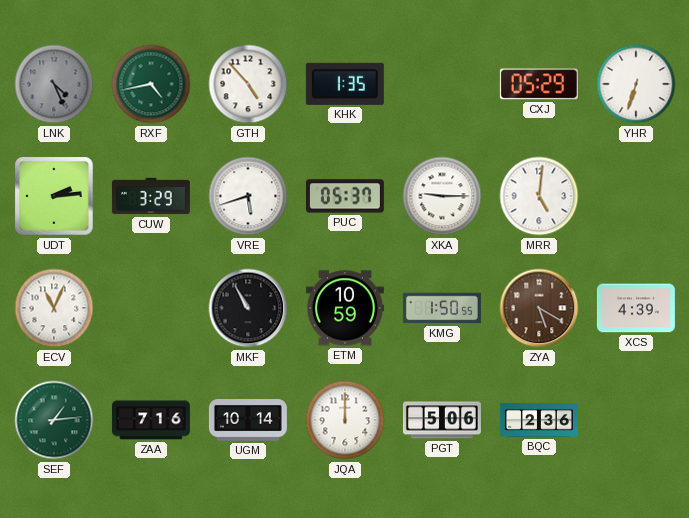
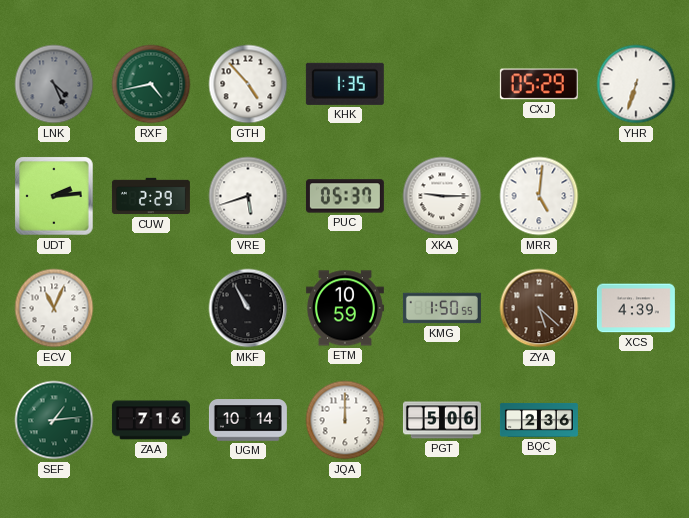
CUW: 3:29 -> 2:29
ZYA: 5:20 -> 5:22
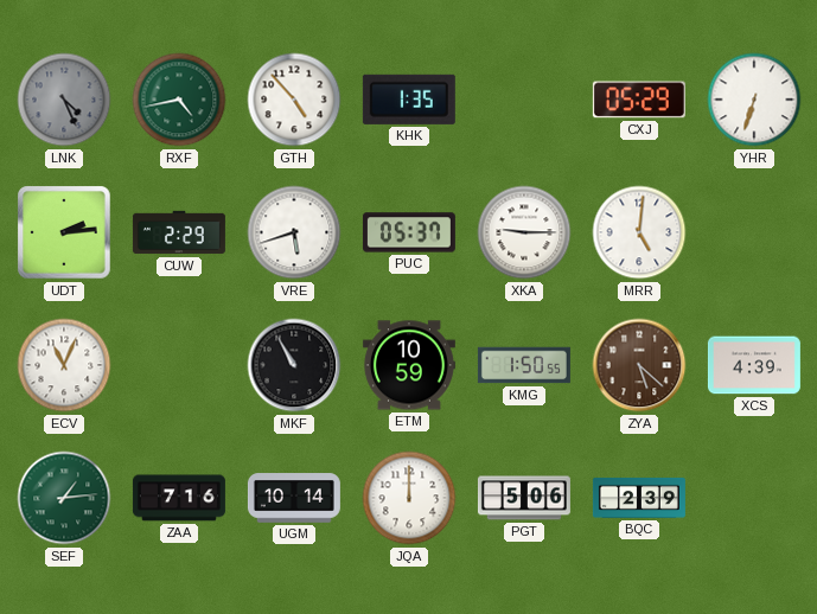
BQC: 2:36 -> 2:39
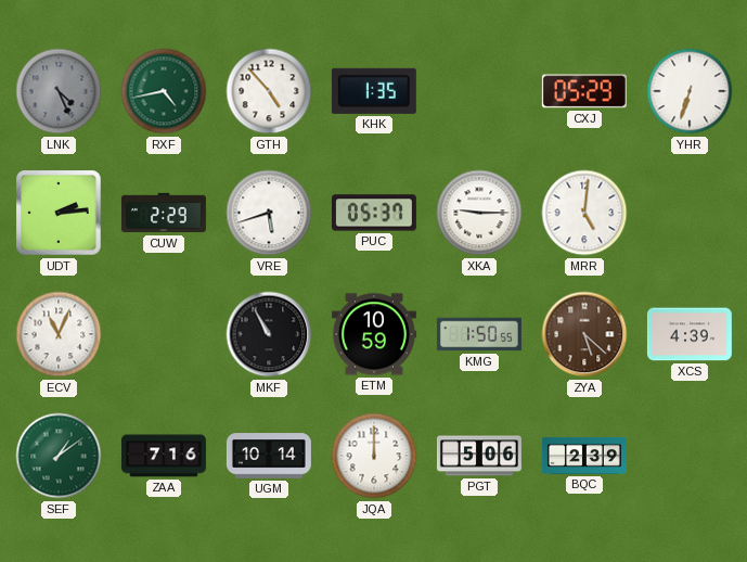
SEF: 1:14 -> 1:09
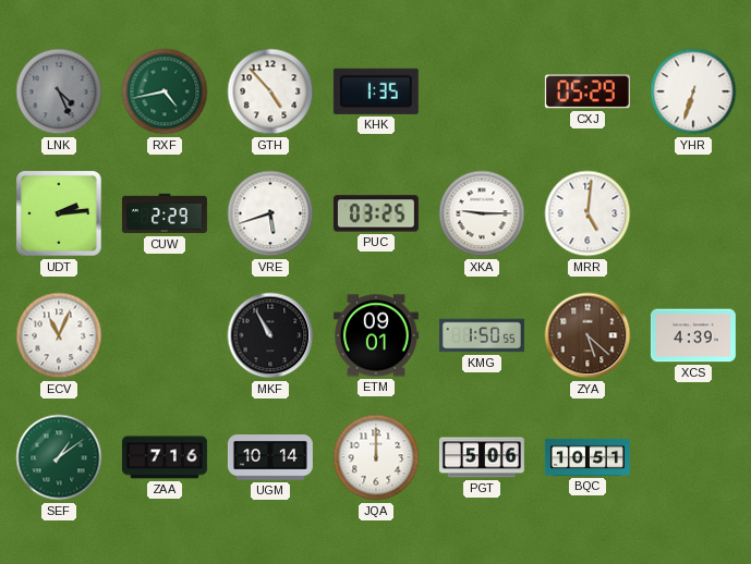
PUC: 05:37 -> 03:25
ETM: 10:59 -> 09:01
BQC: 2:39 -> 10:51
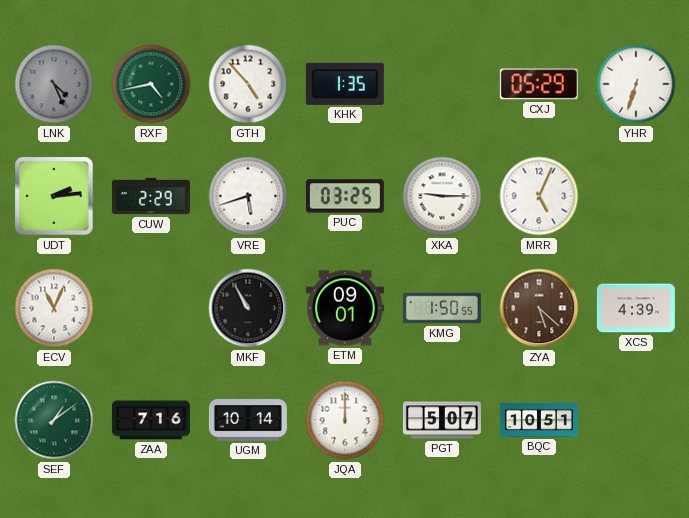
MRR: 5:01 -> 5:04
PGT: 5:06 -> 5:07
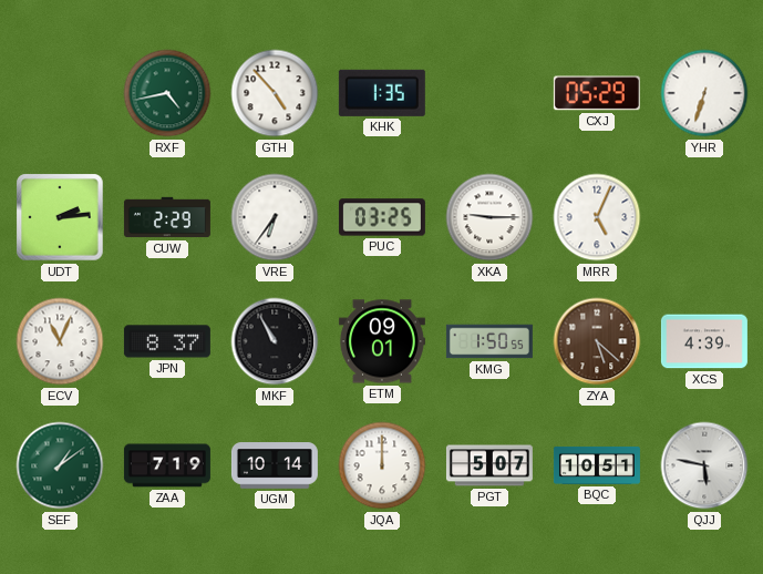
LNK: 4:26 -> none
VRE: 5:42 -> 6:36
JPN: none -> 8:37
ZAA: 7:16 -> 7:19
QJJ: none -> 5:47
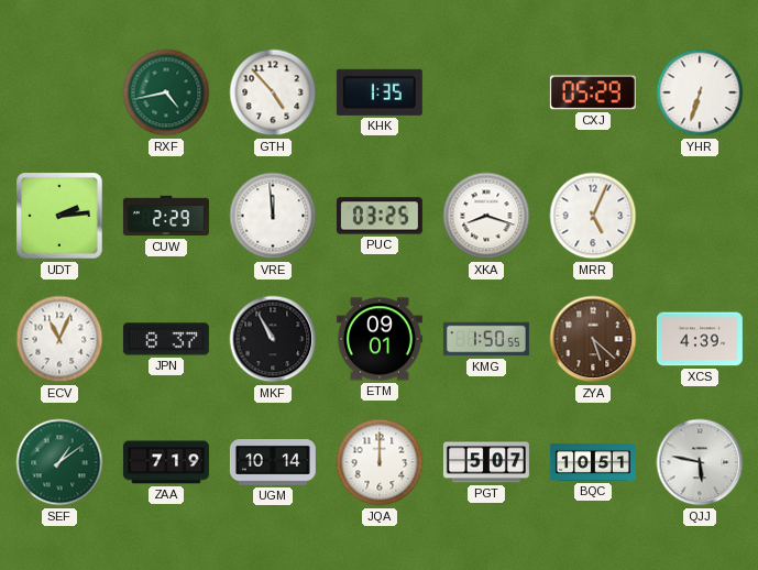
VRE: 6:36 -> 11:59
XKA: 9:15 -> 8:18
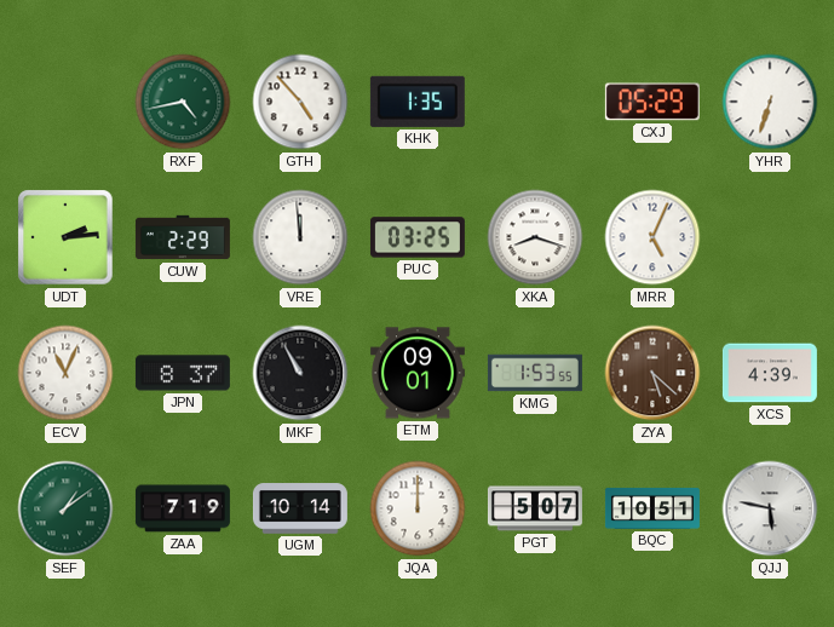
KMG: 1:50 -> 1:53
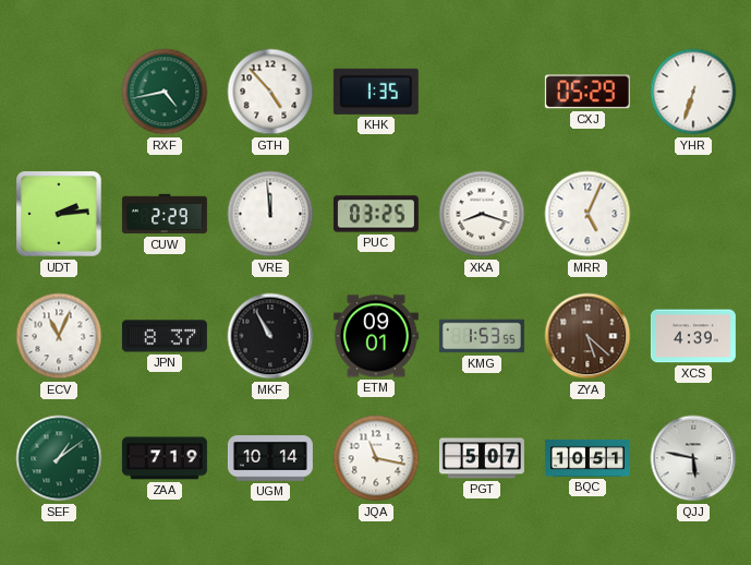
JQA: 12:00 -> 11:17
